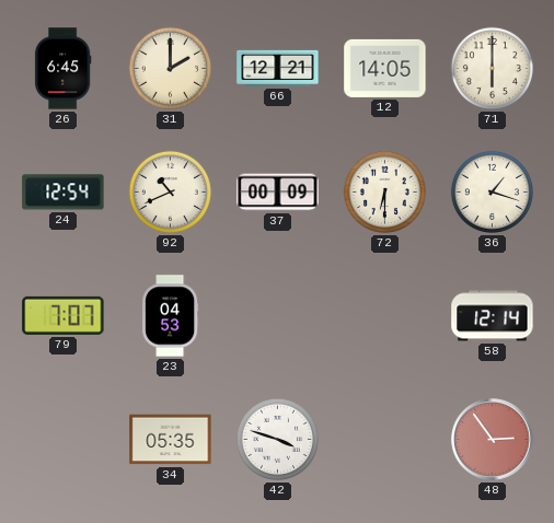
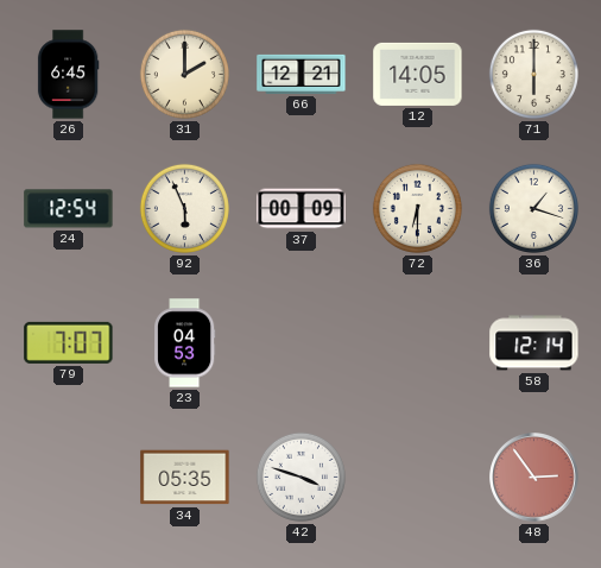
92: 10:41 -> 5:56
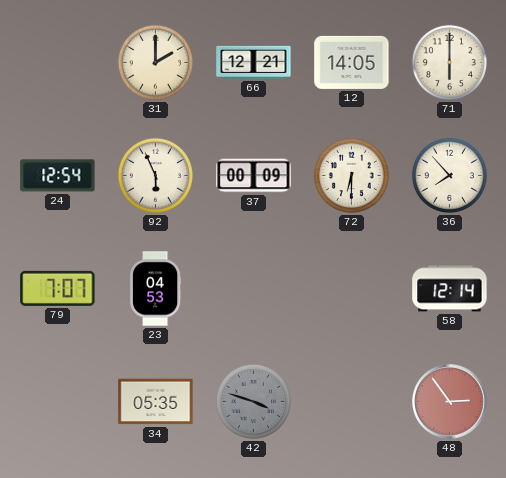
26: 6:45 -> none
36: 1:18 -> 7:53
42 dial: white -> grey
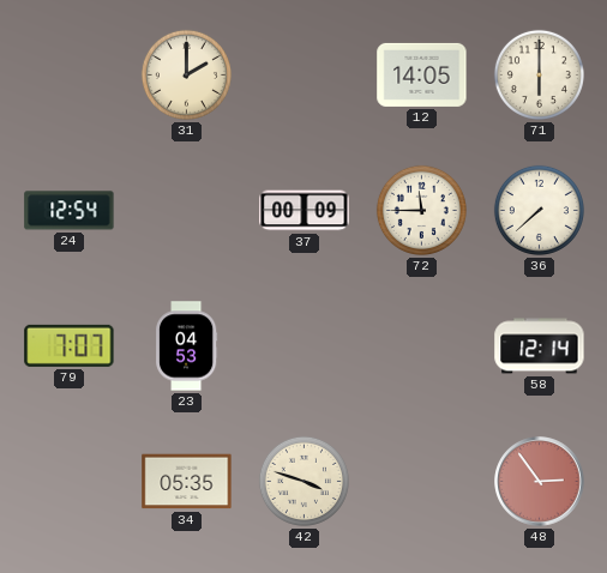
66: 12:21 -> none
92: 5:56 -> none
72: 6:30 -> 11:45
36: 7:53 -> 7:38
42 dial: grey -> cream
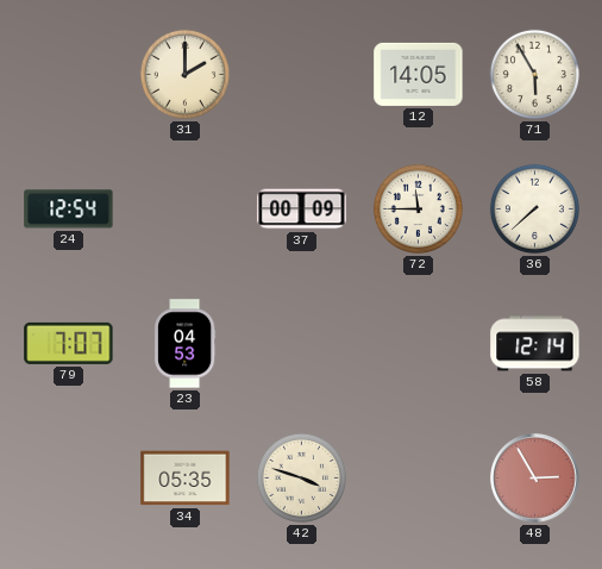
71: 6:00 -> 5:55
48: 2:54 -> 2:55
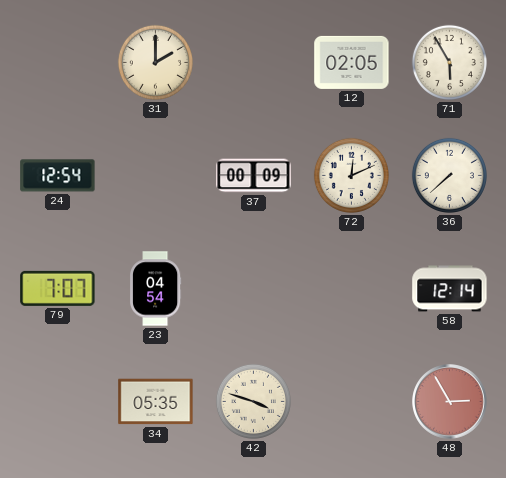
12: 14:05 -> 02:05
72: 11:45 -> 12:11
23: 04:53 -> 04:54
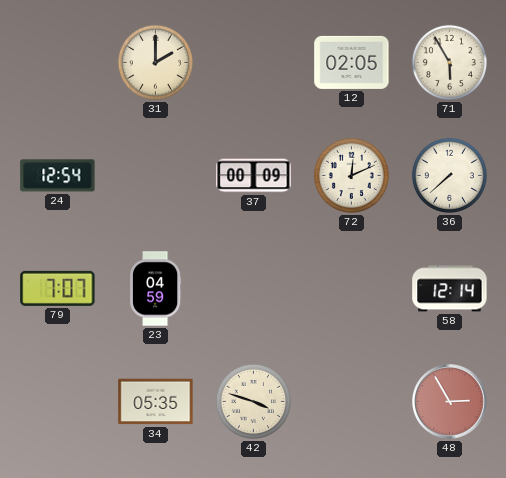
23: 04:54 -> 04:59
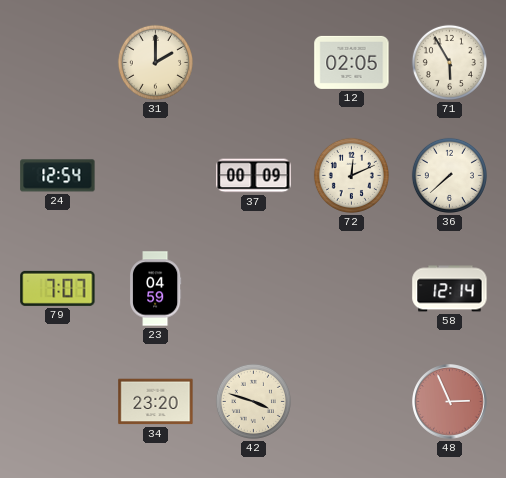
34: 05:35 -> 23:20
48: 2:55 -> 2:56
